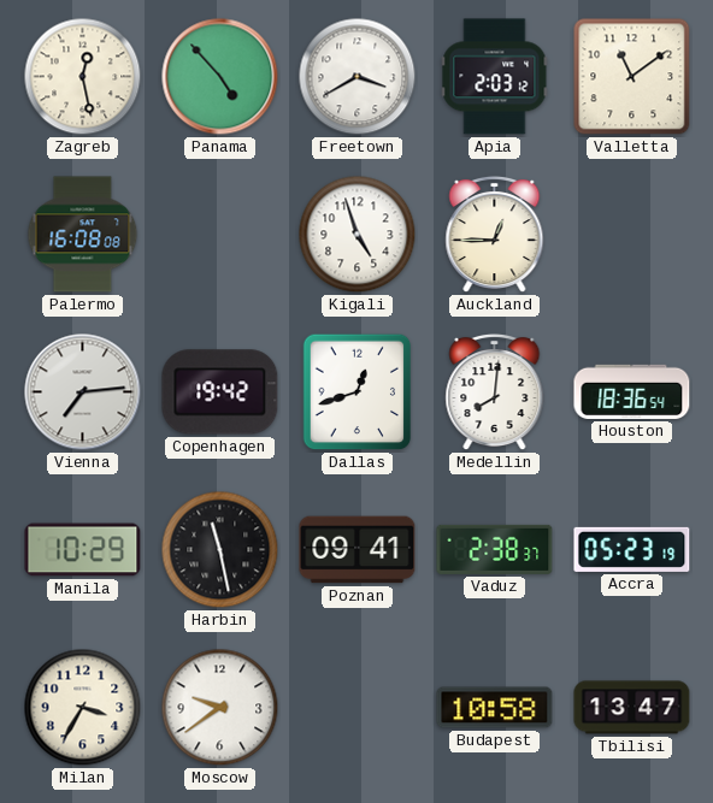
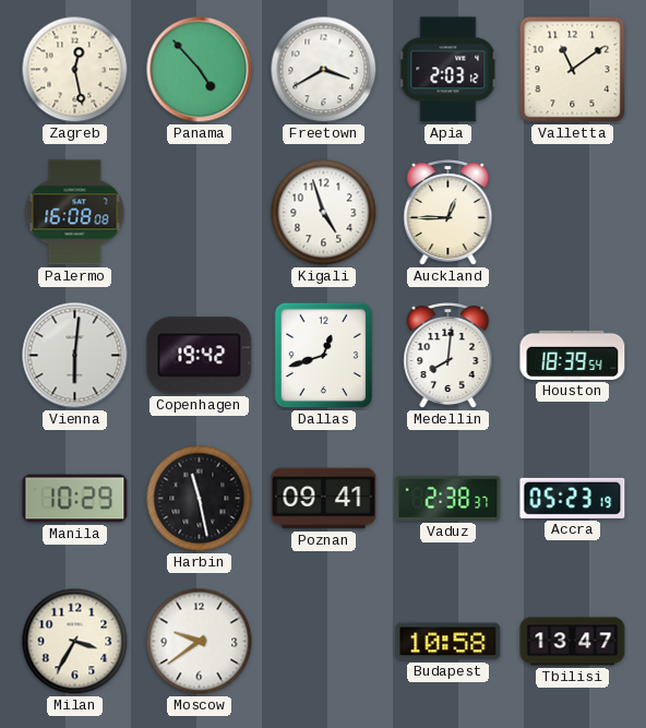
Vienna: 7:14 -> 6:01
Houston: 18:36 -> 18:39
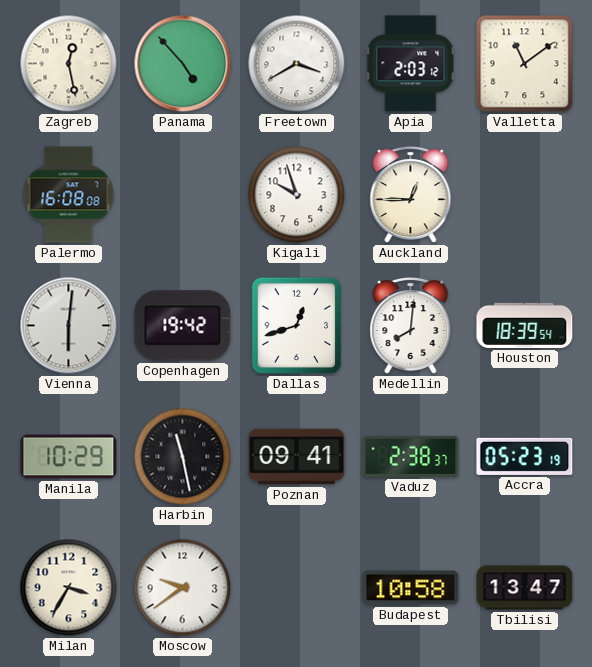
Kigali: 4:57 -> 9:57
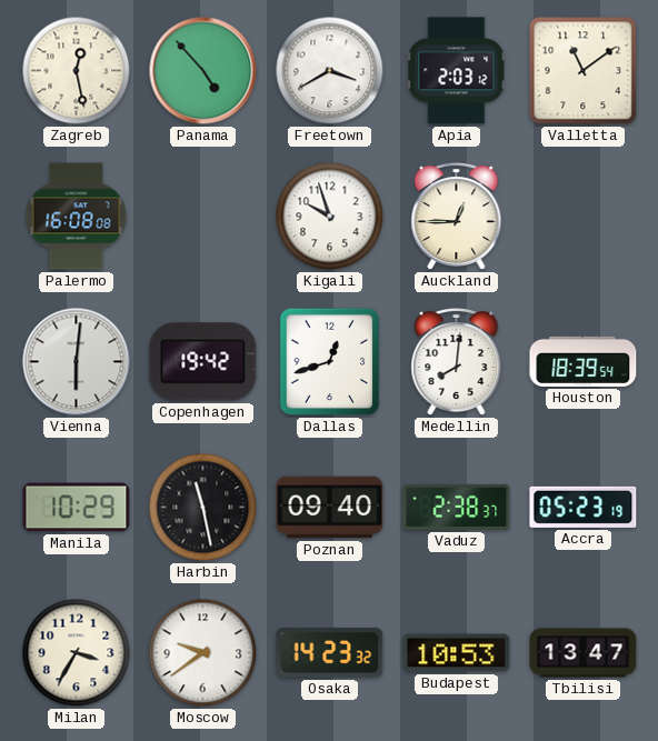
Poznan: 09:41 -> 09:40
Osaka: none -> 14:23
Budapest: 10:58 -> 10:53
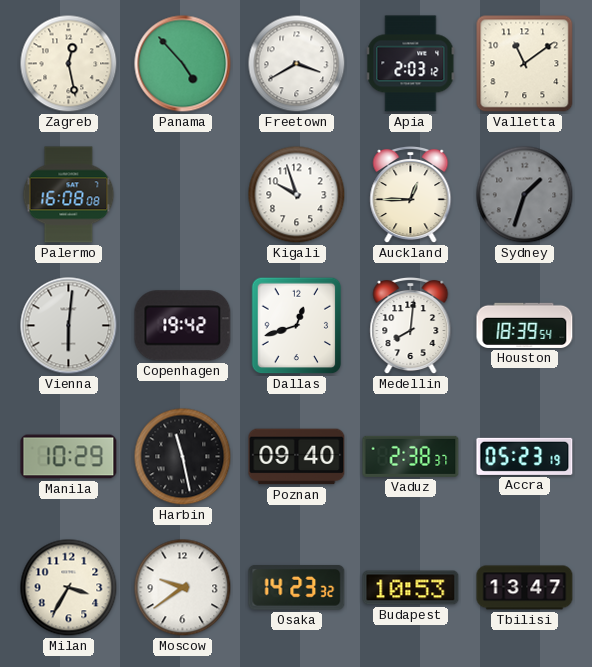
Sydney: none -> 1:33
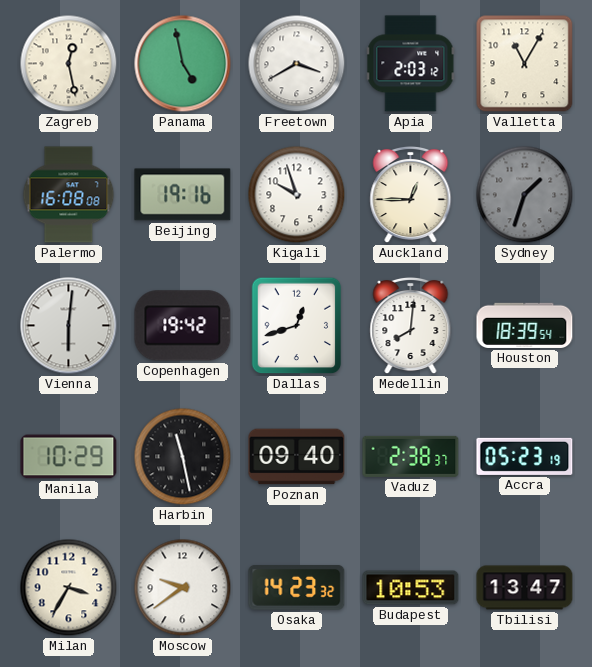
Panama: 4:53 -> 4:58
Valletta: 11:09 -> 11:05
Beijing: none -> 19:16
